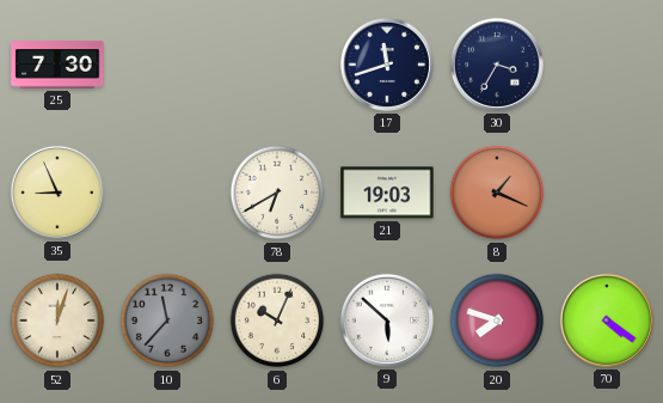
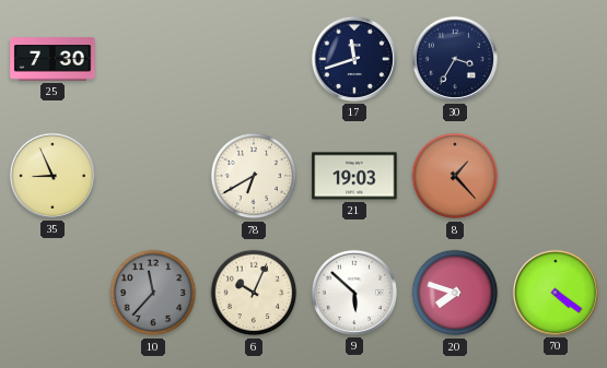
8: 1:19 -> 1:23
52: 12:03 -> none
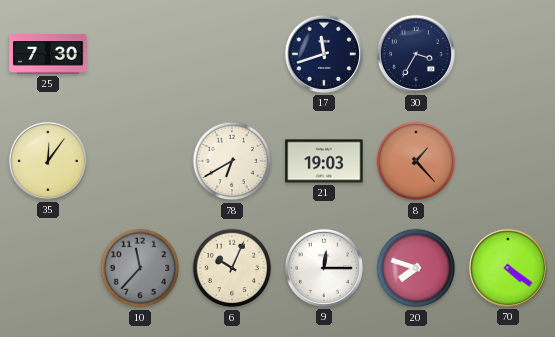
35: 8:56 -> 12:06
9: 5:52 -> 12:15
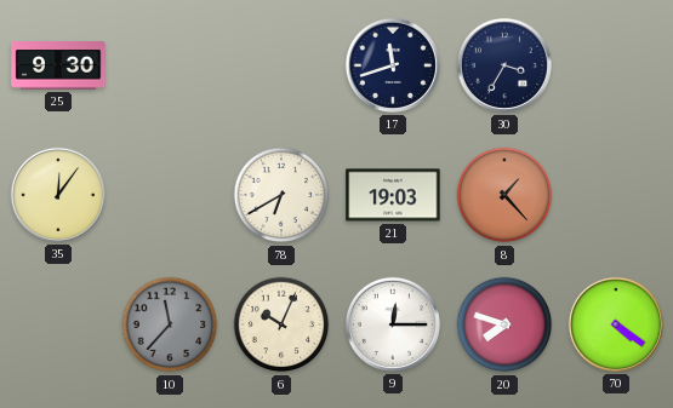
25: 7:30 -> 9:30
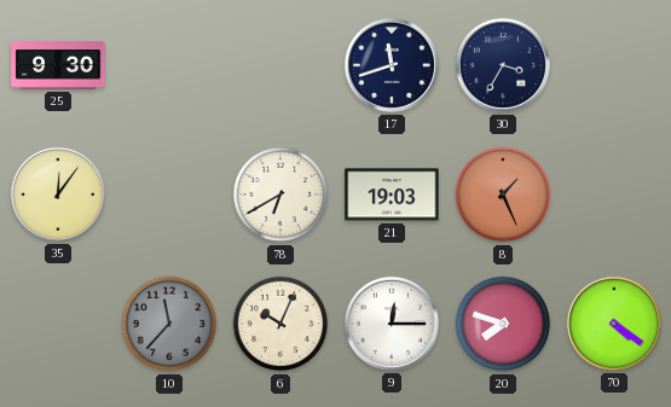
8: 1:23 -> 1:26
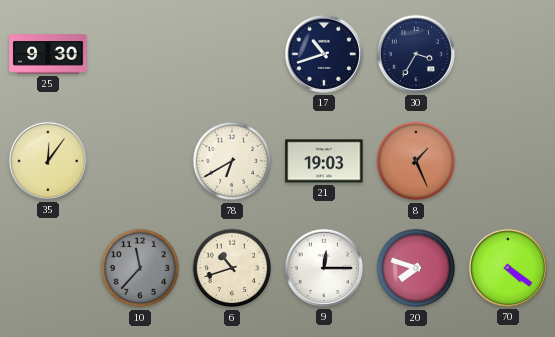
17: 11:42 -> 10:42
6: 10:04 -> 10:42
